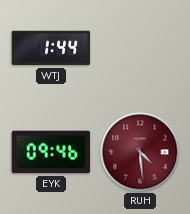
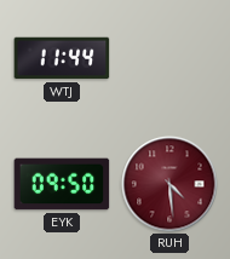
WTJ: 1:44 -> 11:44
EYK: 09:46 -> 09:50
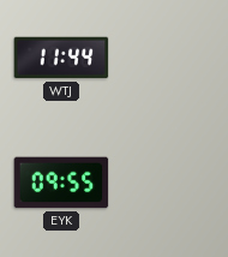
EYK: 09:50 -> 09:55
RUH: 4:29 -> none
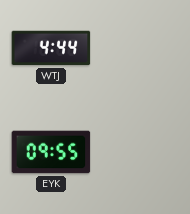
WTJ: 11:44 -> 4:44
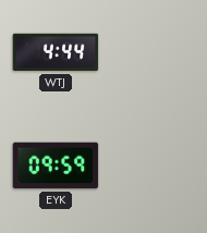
EYK: 09:55 -> 09:59
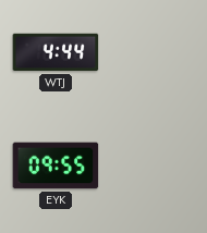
EYK: 09:59 -> 09:55
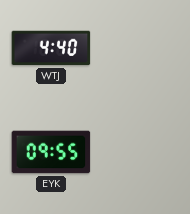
WTJ: 4:44 -> 4:40
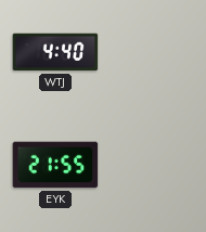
EYK: 09:55 -> 21:55
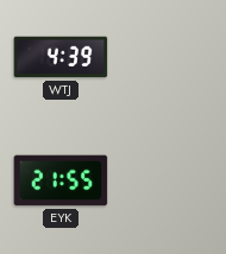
WTJ: 4:40 -> 4:39
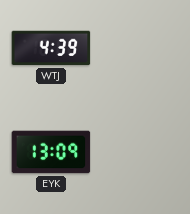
EYK: 21:55 -> 13:09
